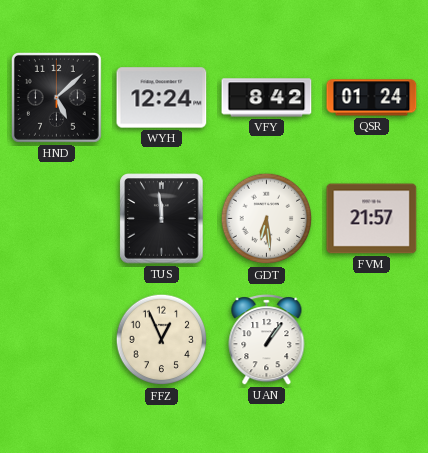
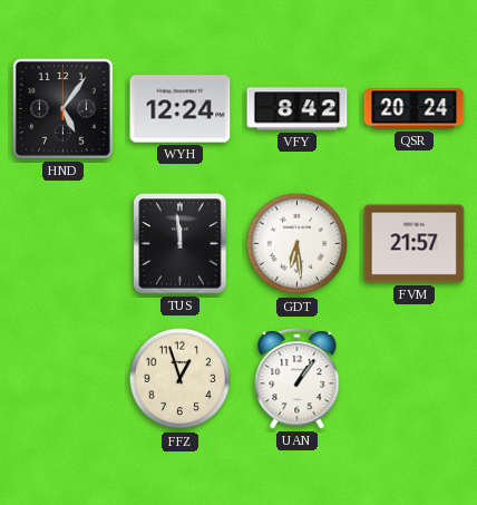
HND: 5:08 -> 5:06
QSR: 01:24 -> 20:24
FFZ: 12:56 -> 12:57
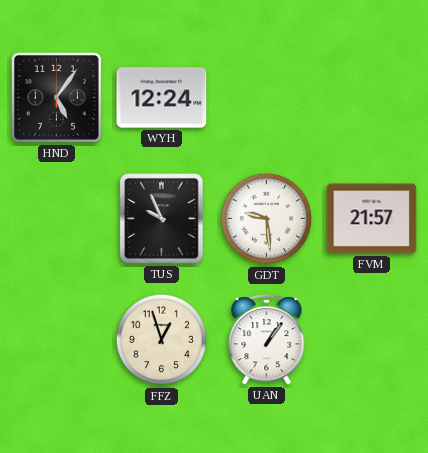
VFY: 8:42 -> none
QSR: 20:24 -> none
TUS: 11:59 -> 9:56
GDT: 6:29 -> 9:29
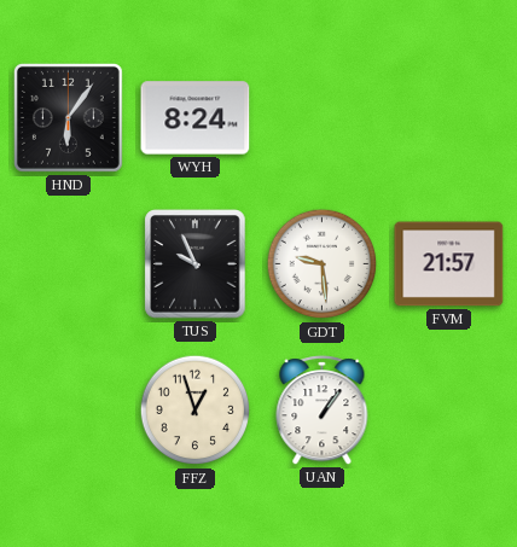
HND: 5:06 -> 6:06
WYH: 12:24 -> 8:24
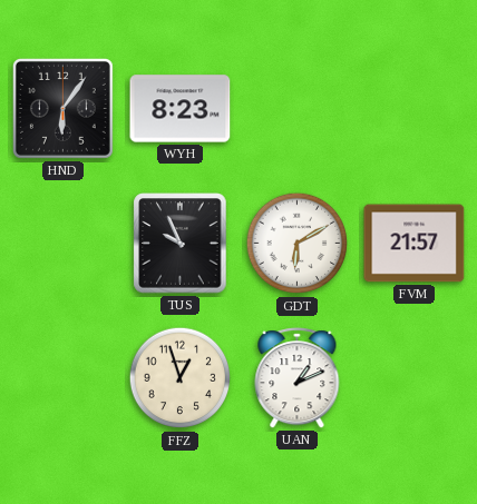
WYH: 8:24 -> 8:23
GDT: 9:29 -> 6:10
UAN: 1:06 -> 1:11
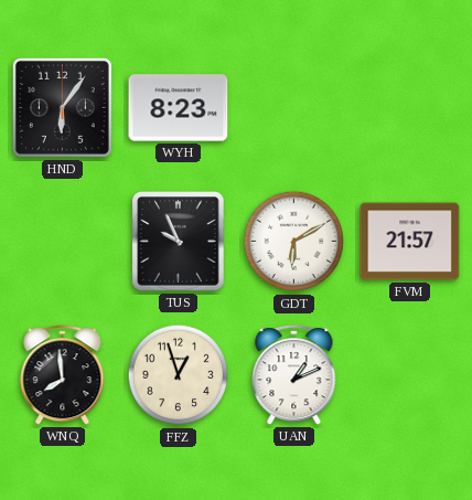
WNQ: none -> 7:59
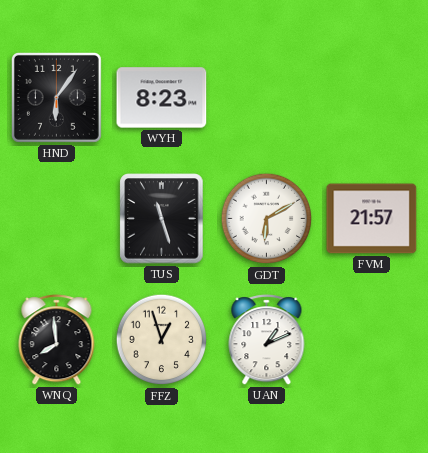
TUS: 9:56 -> 11:27
